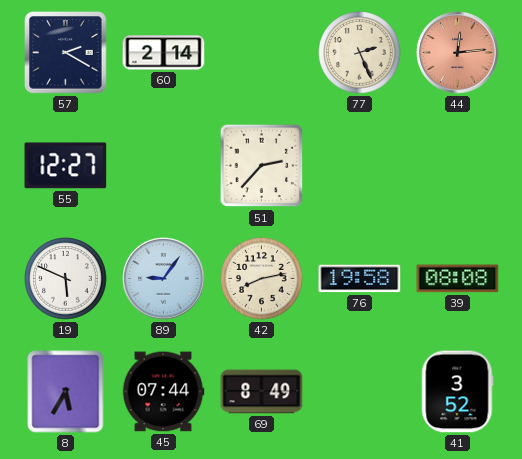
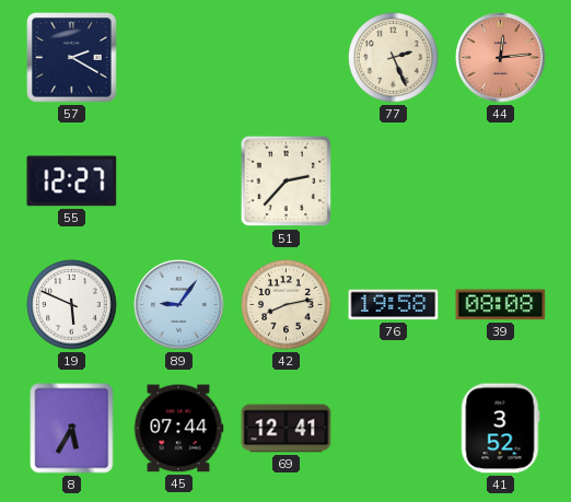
60: 2:14 -> none
69: 8:49 -> 12:41
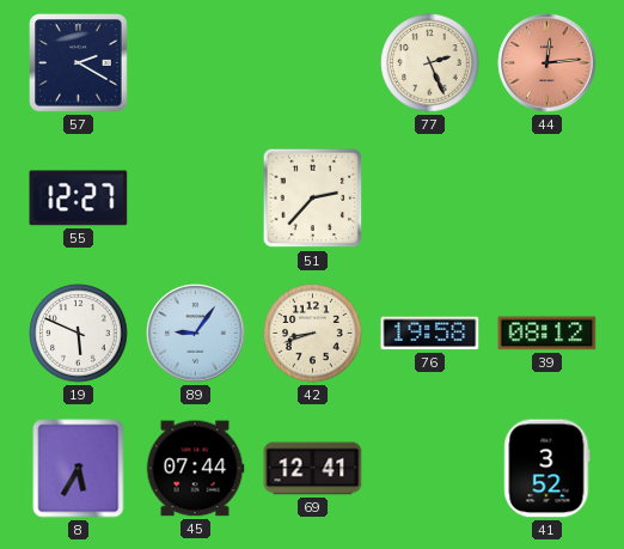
42: 8:13 -> 8:42
39: 08:08 -> 08:12
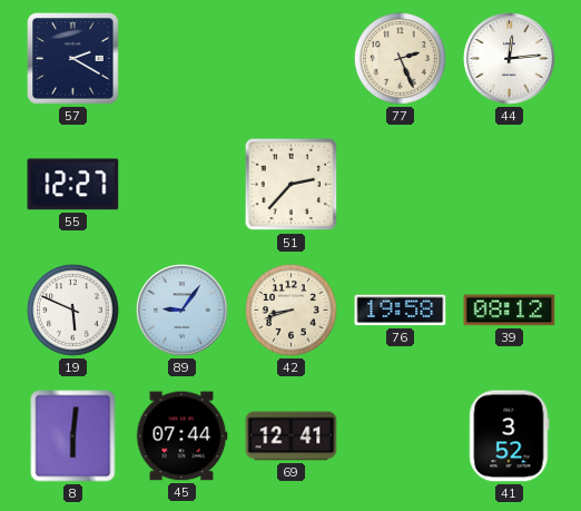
44 dial: salmon -> white
8: 5:35 -> 6:01
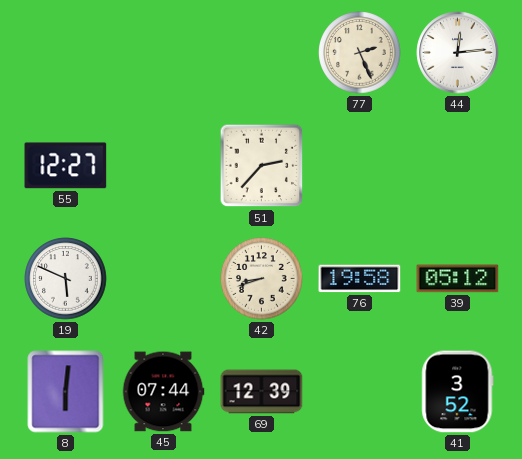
57: 2:20 -> none
89: 9:06 -> none
39: 08:12 -> 05:12
69: 12:41 -> 12:39
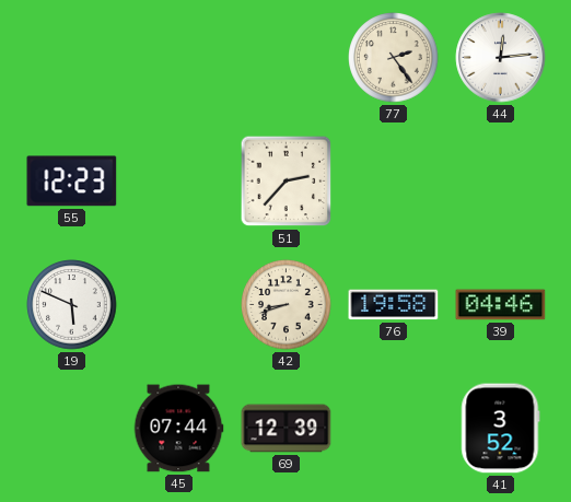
77: 2:26 -> 2:24
55: 12:27 -> 12:23
39: 05:12 -> 04:46
8: 6:01 -> none
